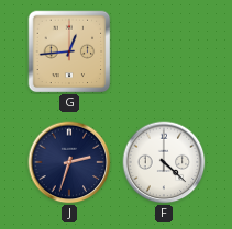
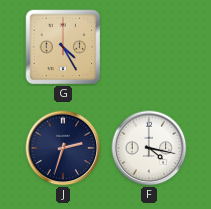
G: 12:44 -> 4:25
F: 4:22 -> 4:17
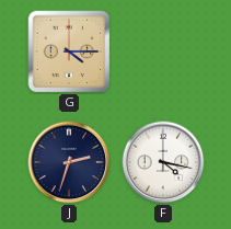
G: 4:25 -> 4:15
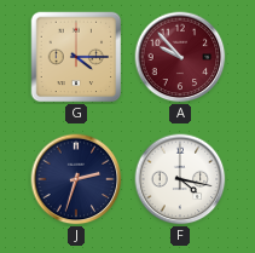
A: none -> 9:53
